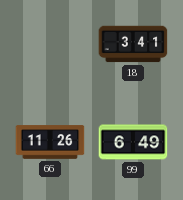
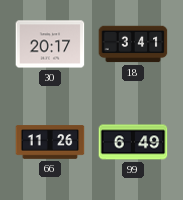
30: none -> 20:17
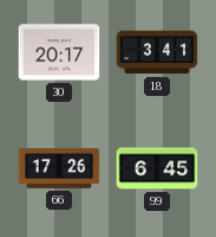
66: 11:26 -> 17:26
99: 6:49 -> 6:45
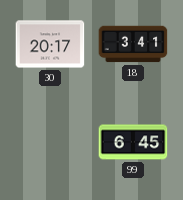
66: 17:26 -> none
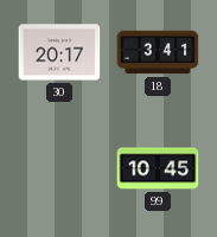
99: 6:45 -> 10:45
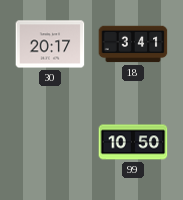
99: 10:45 -> 10:50
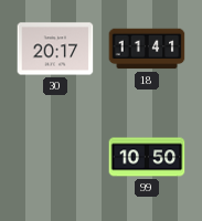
18: 3:41 -> 11:41
